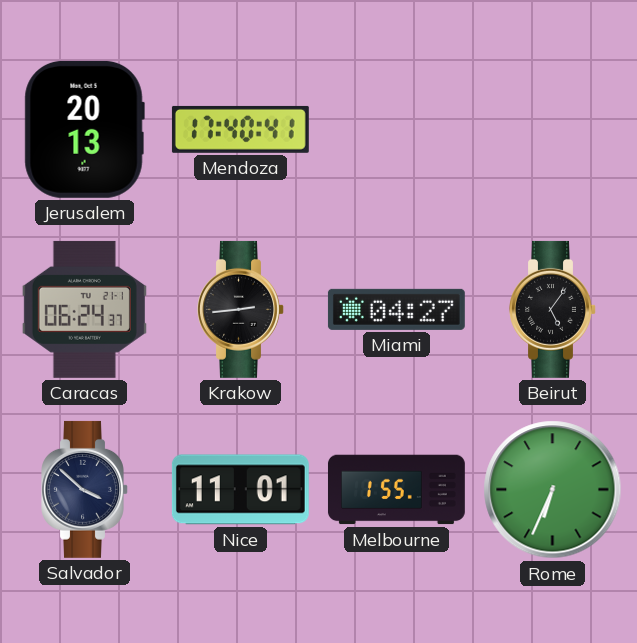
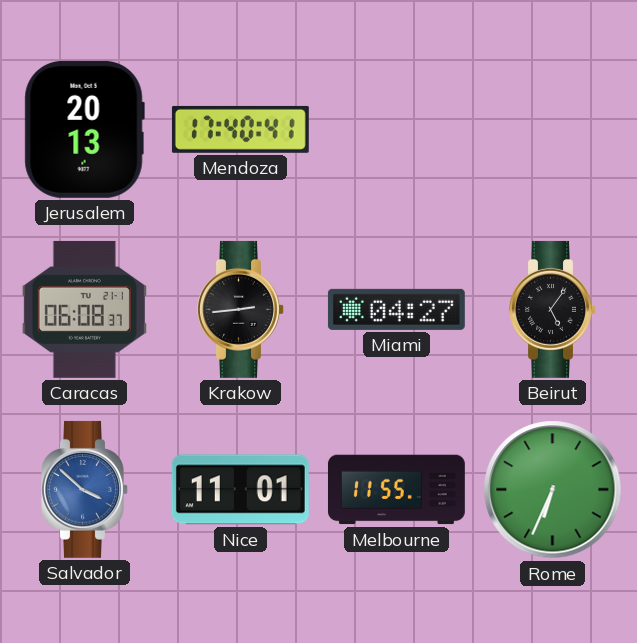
Caracas: 06:24 -> 06:08
Salvador dial: navy -> blue
Melbourne: 1:55 -> 11:55
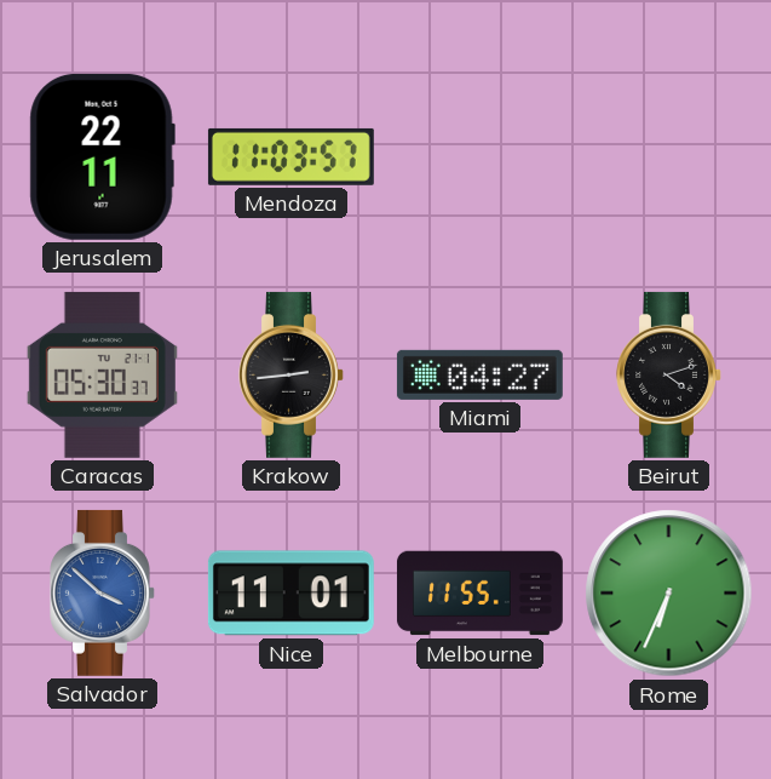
Jerusalem: 20:13 -> 22:11
Mendoza: 17:40 -> 11:03
Caracas: 06:08 -> 05:30
Beirut: 5:06 -> 4:12
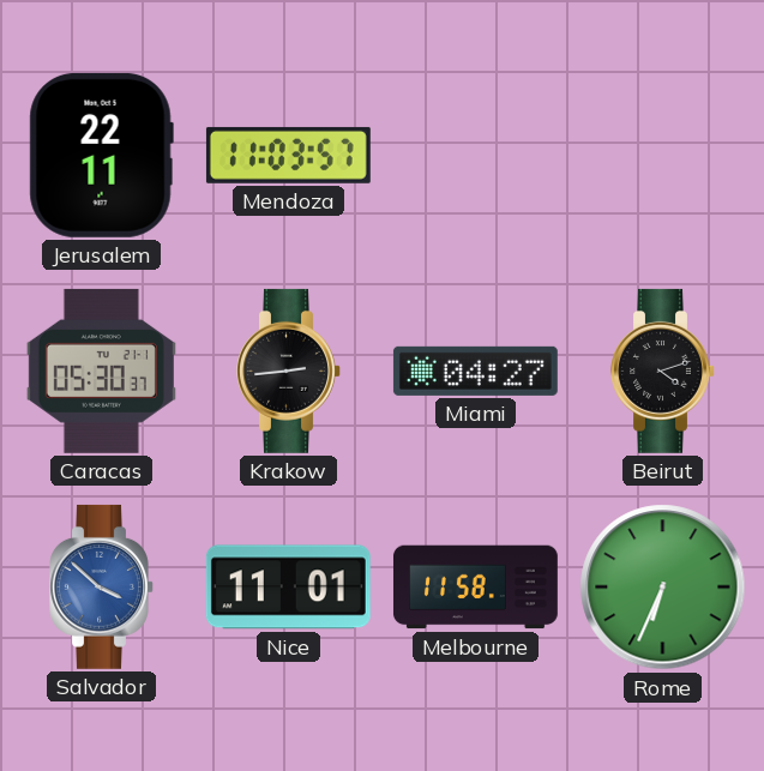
Melbourne: 11:55 -> 11:58
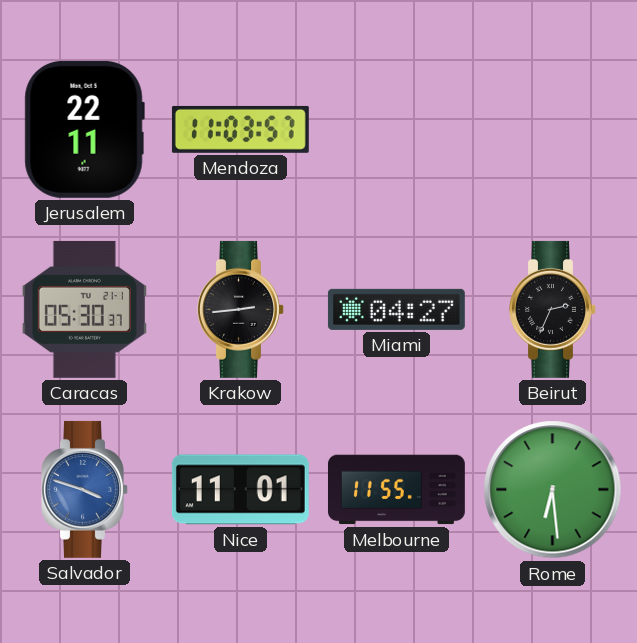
Beirut: 4:12 -> 2:34
Salvador: 3:52 -> 3:48
Melbourne: 11:58 -> 11:55
Rome: 6:34 -> 6:29
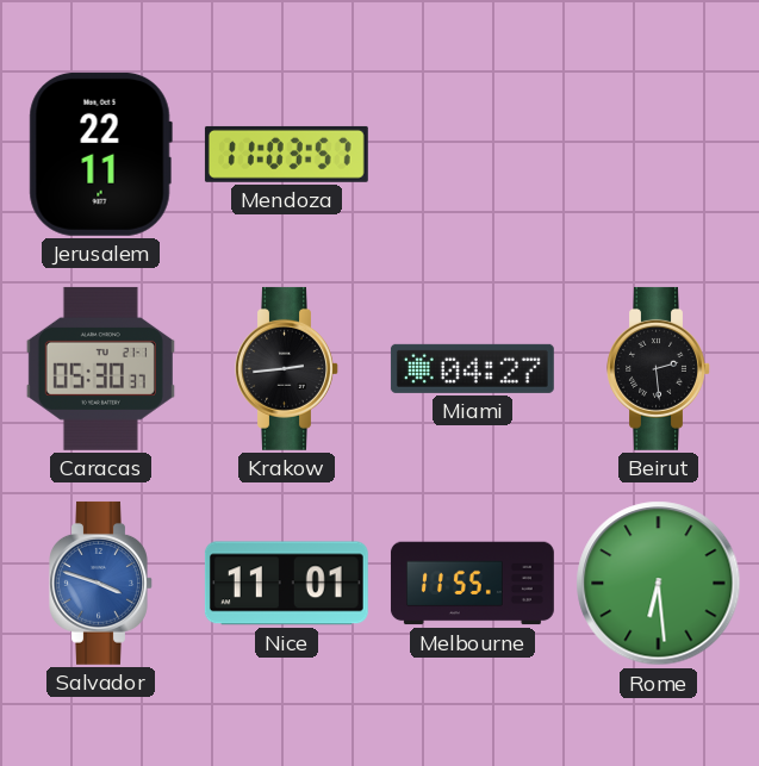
Beirut: 2:34 -> 2:29
